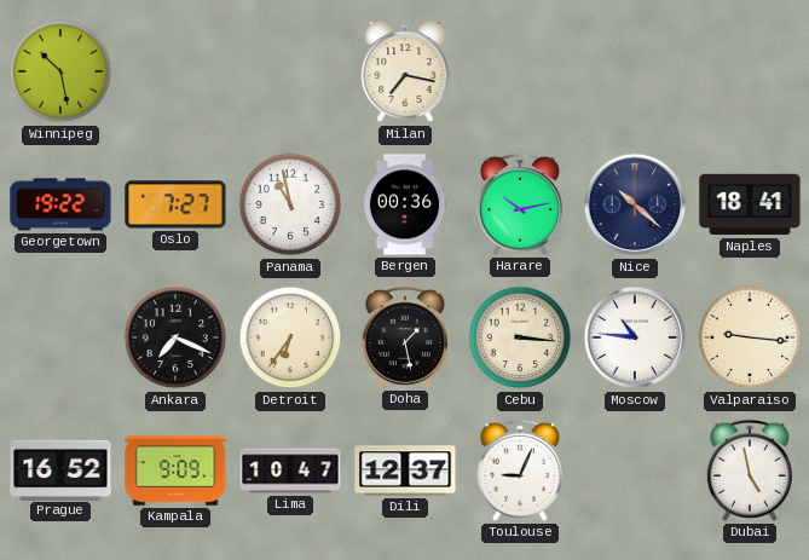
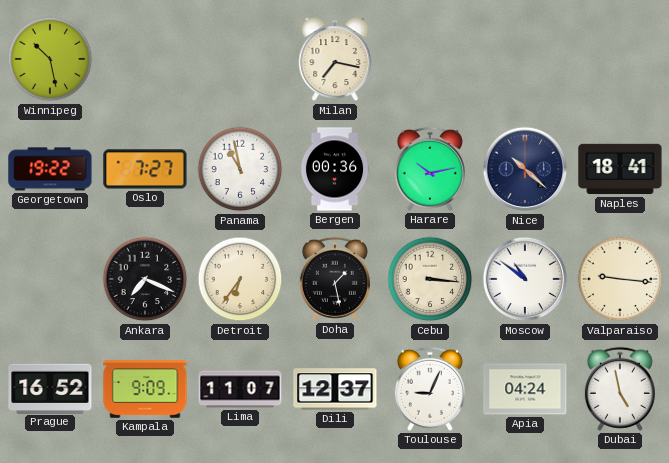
Moscow: 10:46 -> 10:51
Lima: 10:47 -> 11:07
Apia: none -> 04:24
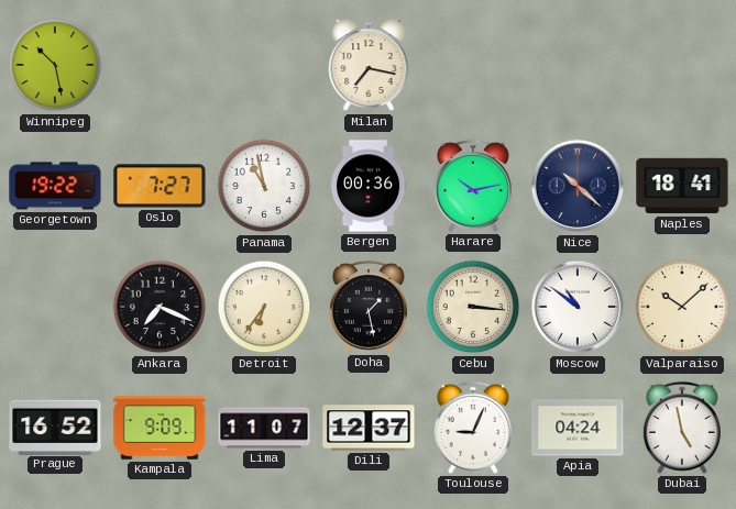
Valparaiso: 9:16 -> 10:08
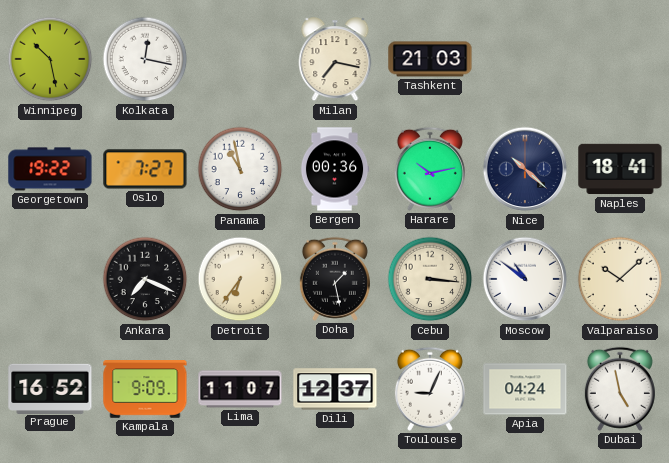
Kolkata: none -> 12:17
Tashkent: none -> 21:03
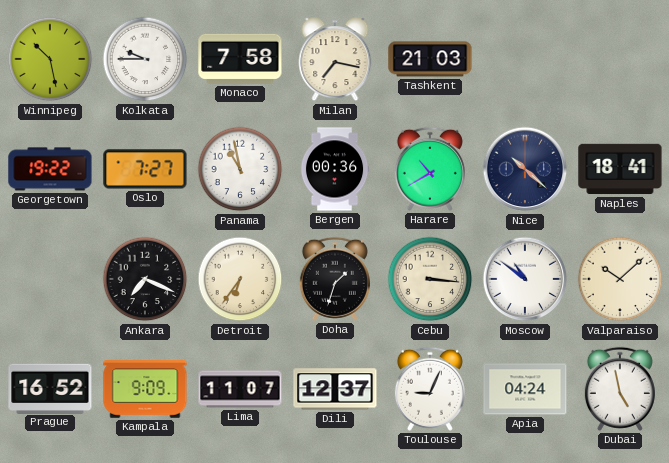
Kolkata: 12:17 -> 9:45
Monaco: none -> 7:58
Harare: 10:13 -> 10:40
Doha: 1:28 -> 1:33
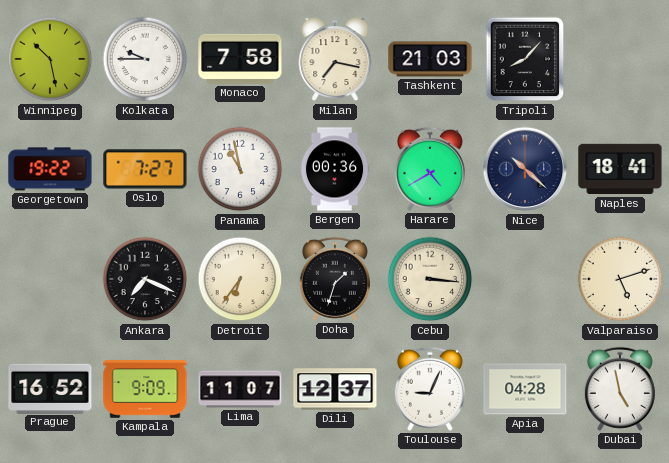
Tripoli: none -> 8:07
Harare: 10:40 -> 4:40
Moscow: 10:51 -> none
Valparaiso: 10:08 -> 5:12
Apia: 04:24 -> 04:28
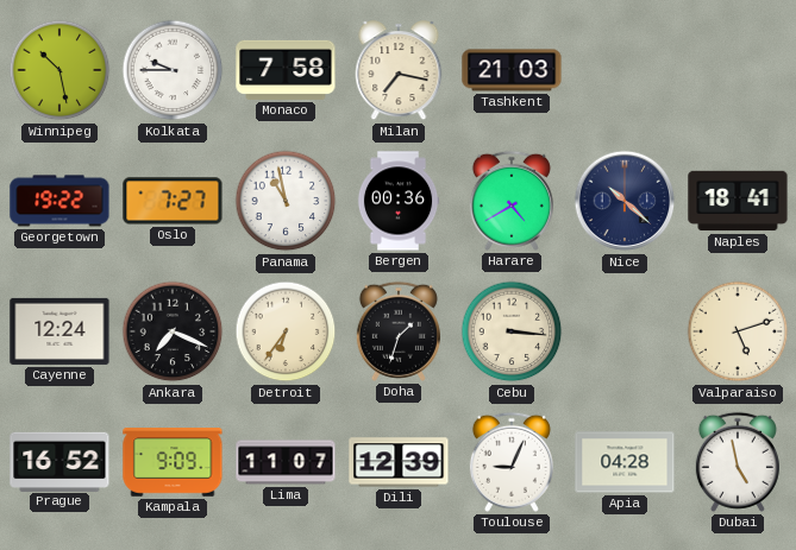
Tripoli: 8:07 -> none
Cayenne: none -> 12:24
Dili: 12:37 -> 12:39
